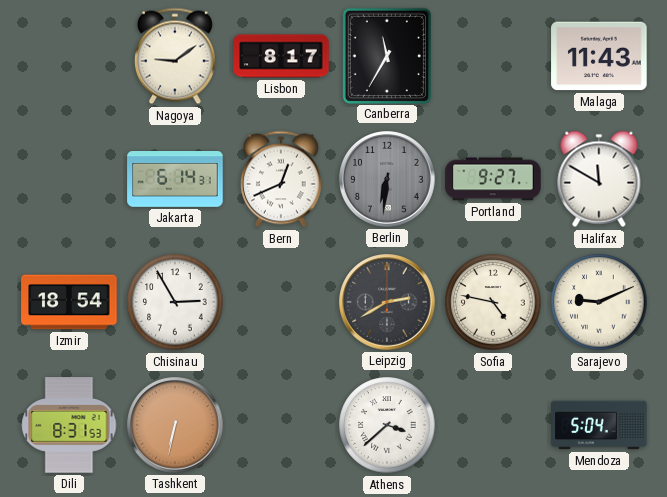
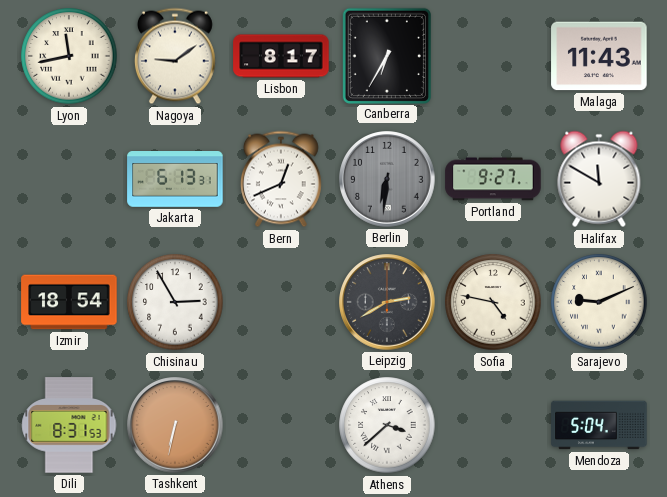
Lyon: none -> 11:43
Canberra: 11:35 -> 6:35
Jakarta: 6:14 -> 6:13
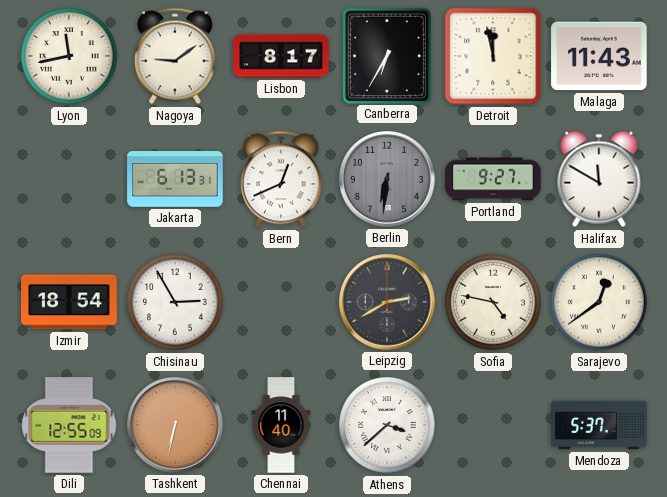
Detroit: none -> 11:58
Sarajevo: 9:11 -> 12:39
Dili: 8:31 -> 12:55
Chennai: none -> 11:40
Mendoza: 5:04 -> 5:37
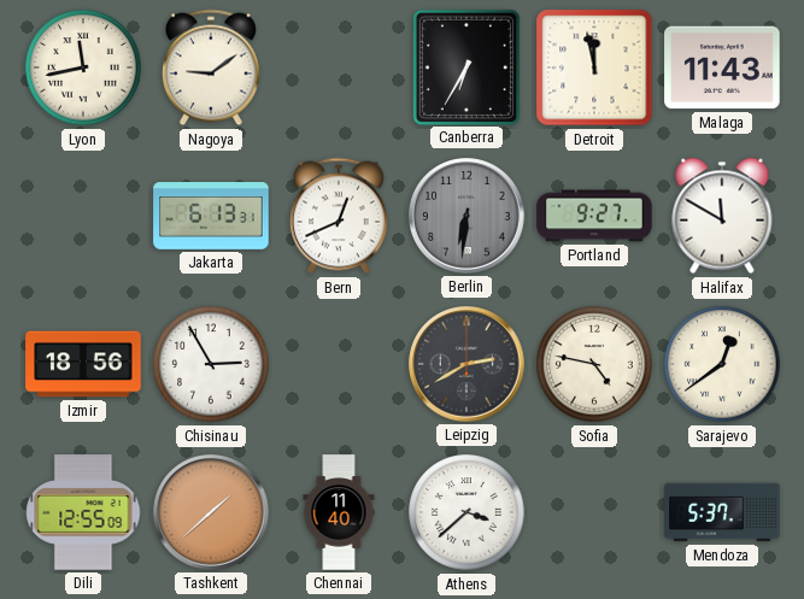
Lisbon: 8:17 -> none
Izmir: 18:54 -> 18:56
Tashkent: 6:32 -> 1:38
